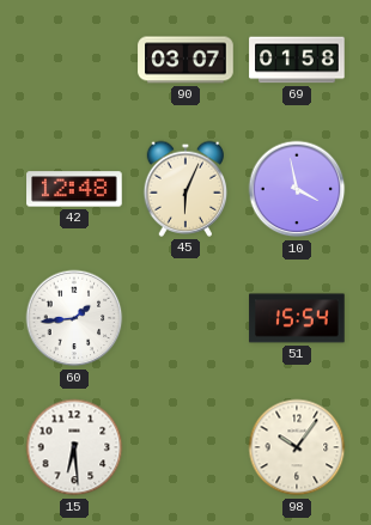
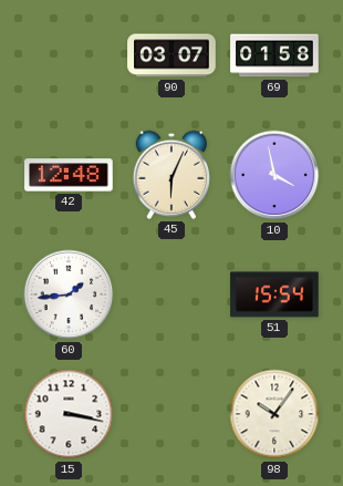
15: 6:29 -> 3:17
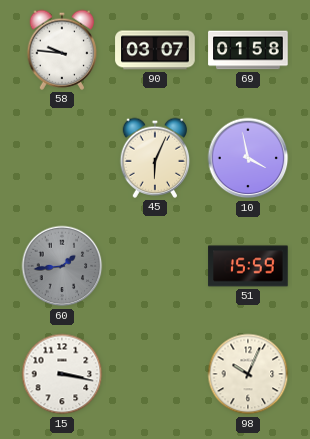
58: none -> 9:46
42: 12:48 -> none
60 dial: white -> grey
51: 15:54 -> 15:59
98: 10:06 -> 10:04
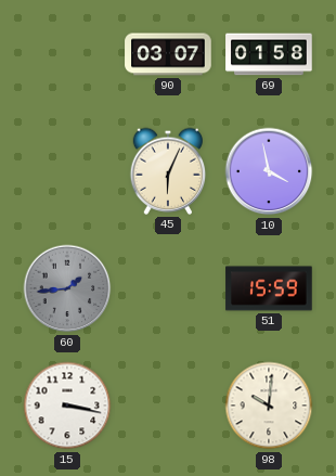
58: 9:46 -> none
98: 10:04 -> 10:01
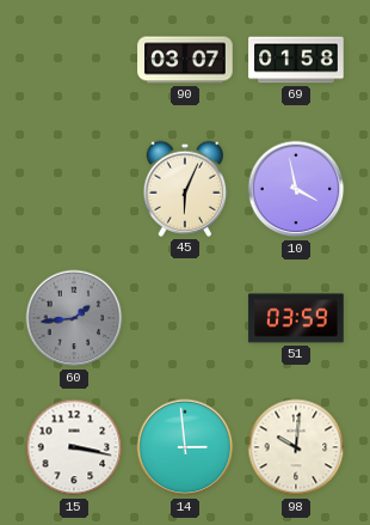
51: 15:59 -> 03:59
14: none -> 2:59
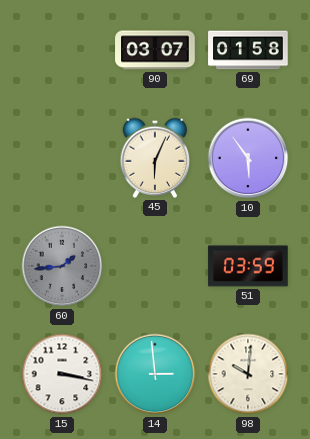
10: 3:58 -> 5:54
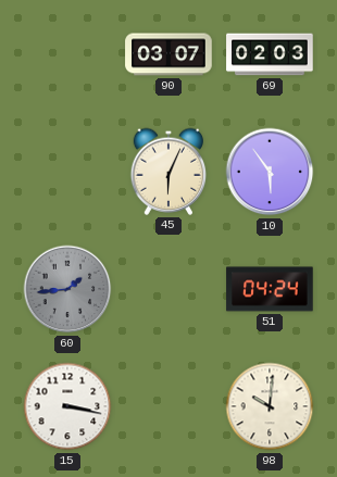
69: 01:58 -> 02:03
51: 03:59 -> 04:24
14: 2:59 -> none
